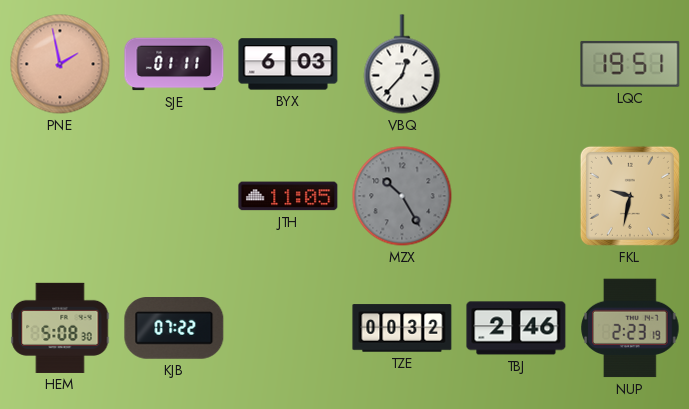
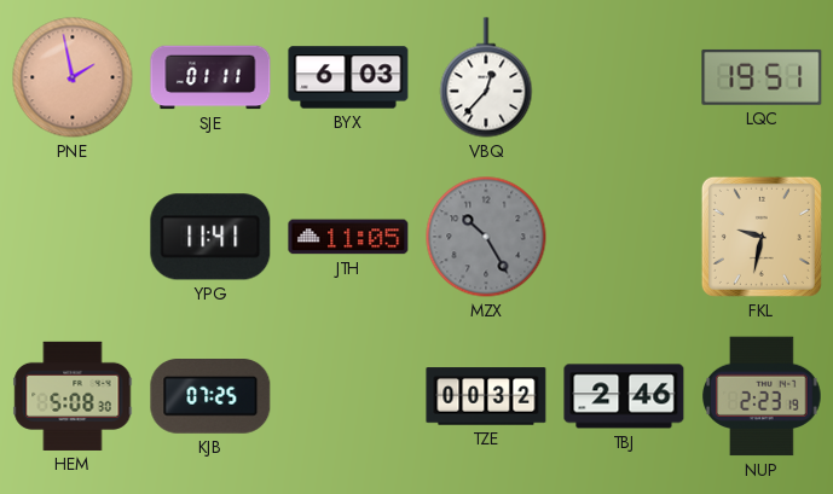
YPG: none -> 11:41
KJB: 07:22 -> 07:25
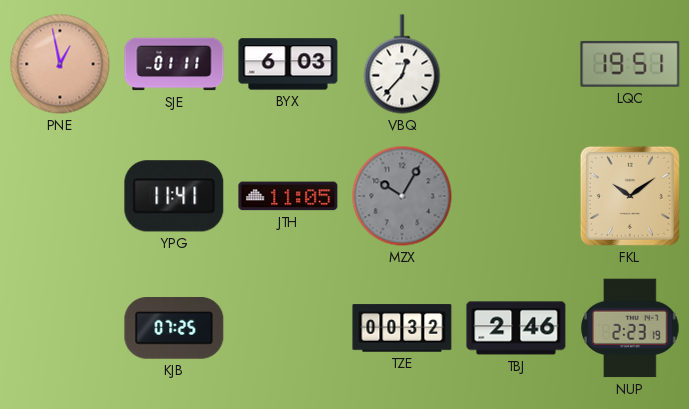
PNE: 1:58 -> 12:58
MZX: 10:25 -> 10:05
FKL: 9:32 -> 10:09
HEM: 5:08 -> none
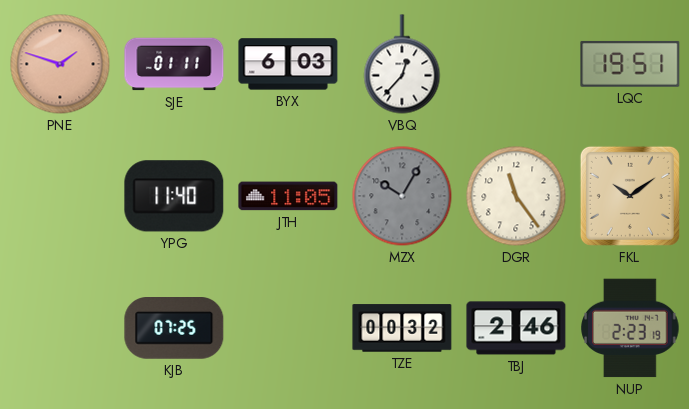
PNE: 12:58 -> 1:48
YPG: 11:41 -> 11:40
DGR: none -> 11:24
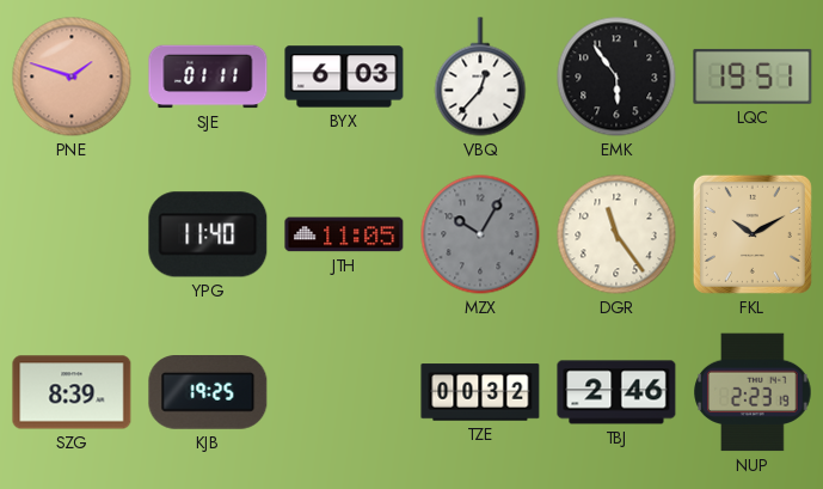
EMK: none -> 5:54
FKL: 10:09 -> 10:10
SZG: none -> 8:39
KJB: 07:25 -> 19:25
